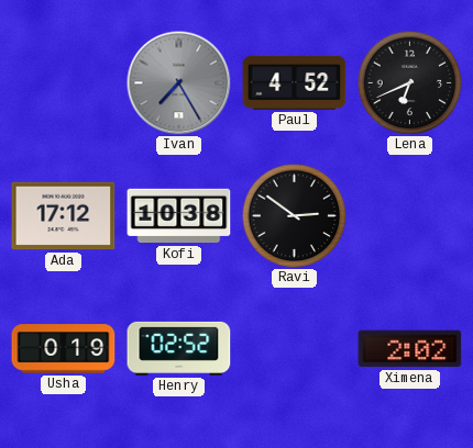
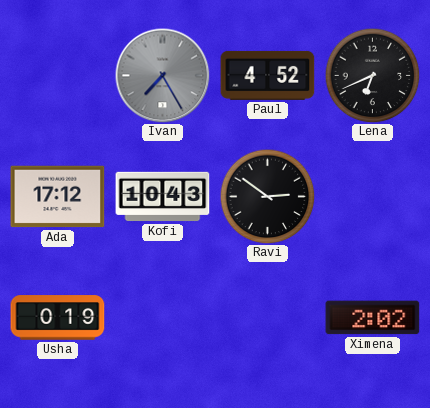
Kofi: 10:38 -> 10:43
Henry: 02:52 -> none
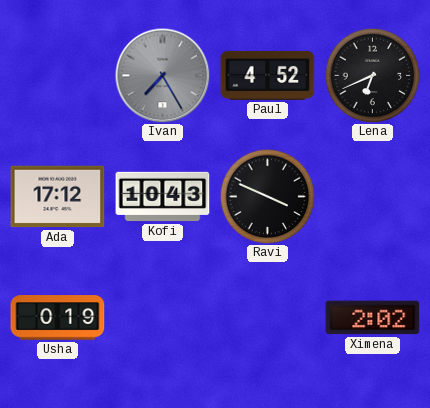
Ravi: 2:51 -> 3:49
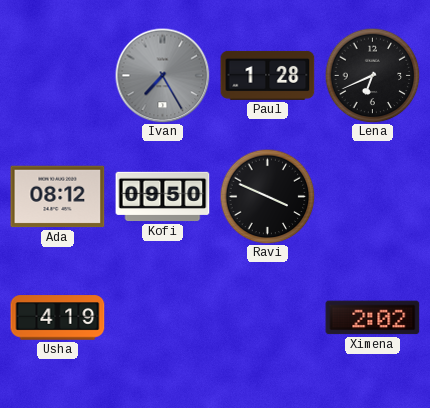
Paul: 4:52 -> 1:28
Ada: 17:12 -> 08:12
Kofi: 10:43 -> 09:50
Usha: 0:19 -> 4:19
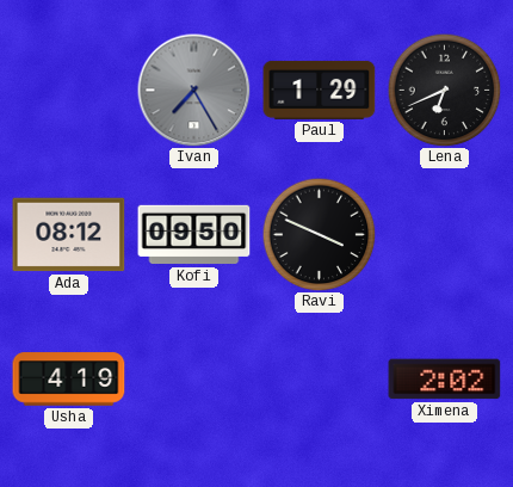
Paul: 1:28 -> 1:29
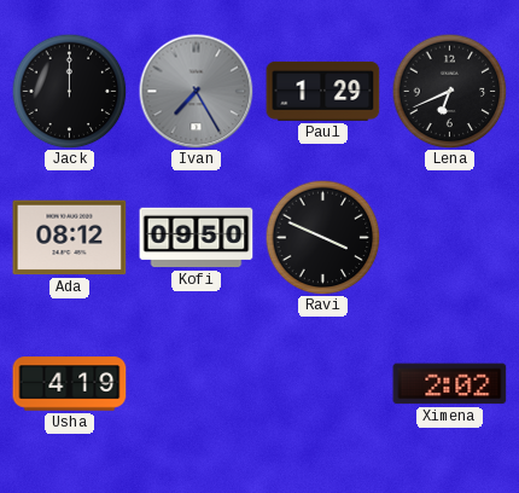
Jack: none -> 12:00
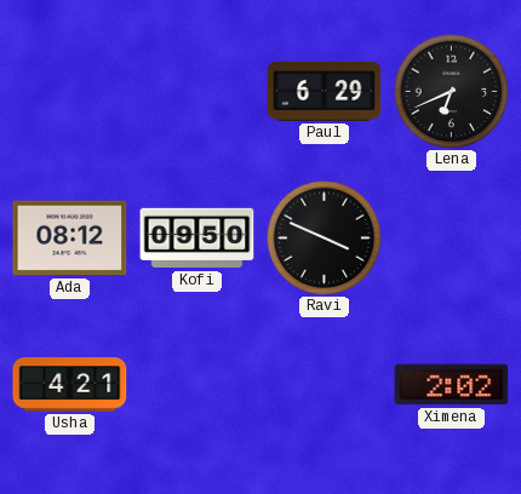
Jack: 12:00 -> none
Ivan: 7:25 -> none
Paul: 1:29 -> 6:29
Usha: 4:19 -> 4:21
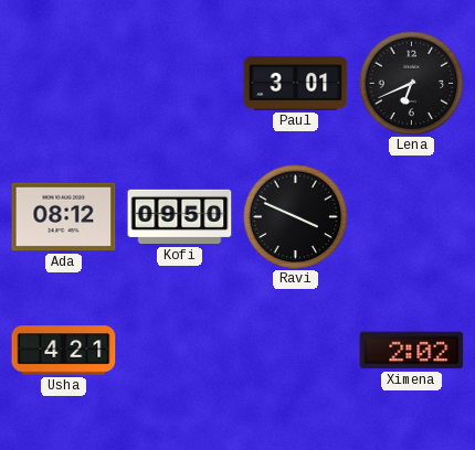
Paul: 6:29 -> 3:01
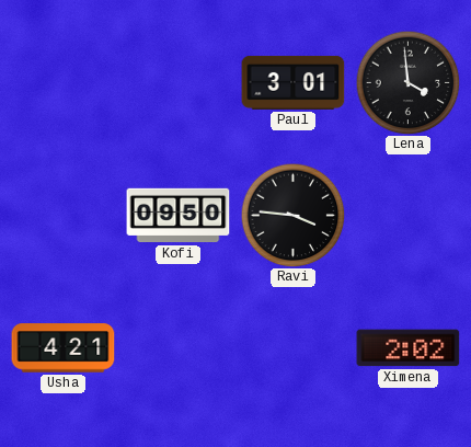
Lena: 6:41 -> 3:59
Ada: 08:12 -> none
Ravi: 3:49 -> 3:46
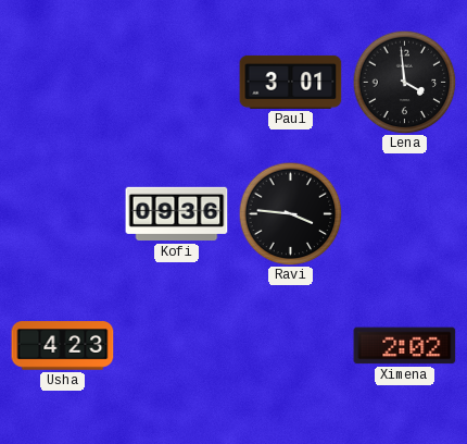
Kofi: 09:50 -> 09:36
Usha: 4:21 -> 4:23
